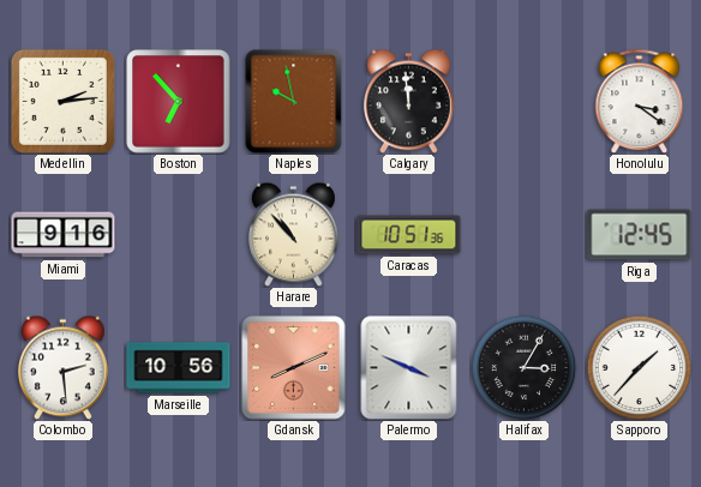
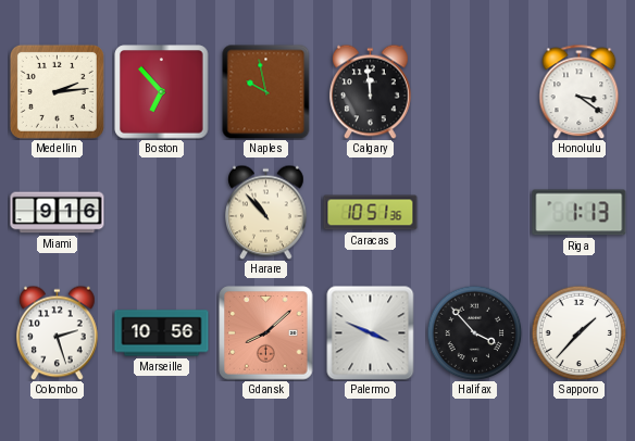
Riga: 12:45 -> 1:13
Colombo: 2:29 -> 2:27
Gdansk: 8:11 -> 8:08
Halifax: 3:05 -> 3:53
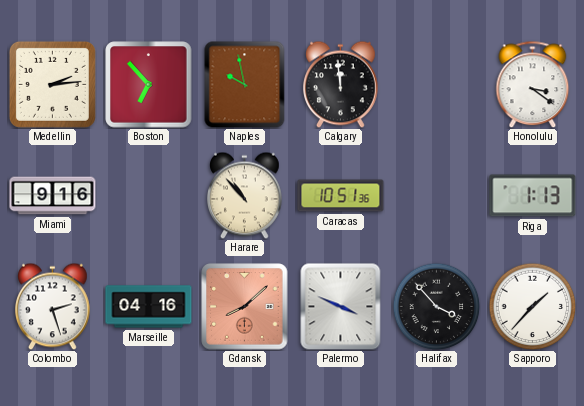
Marseille: 10:56 -> 04:16
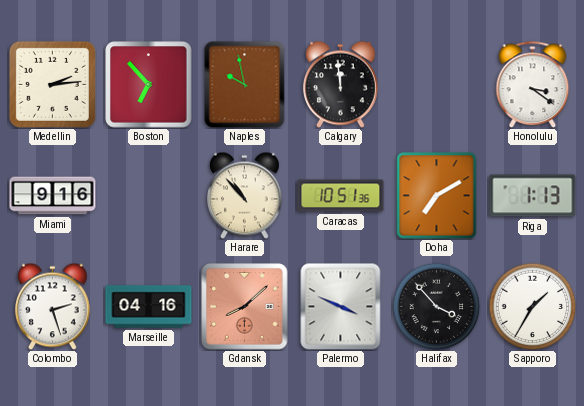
Doha: none -> 7:10
Sapporo: 1:37 -> 1:35
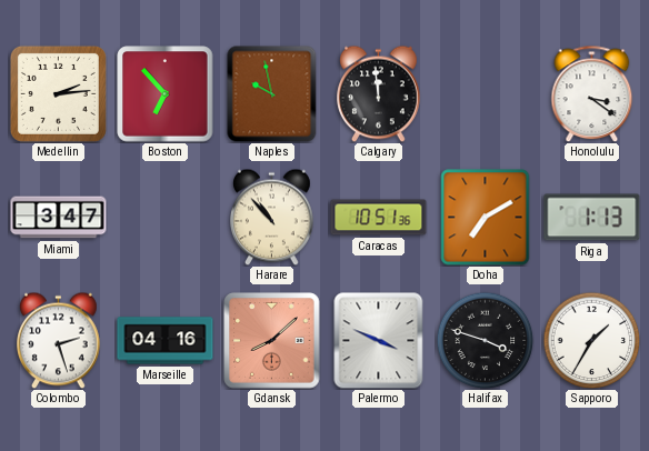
Miami: 9:16 -> 3:47
Halifax: 3:53 -> 3:48
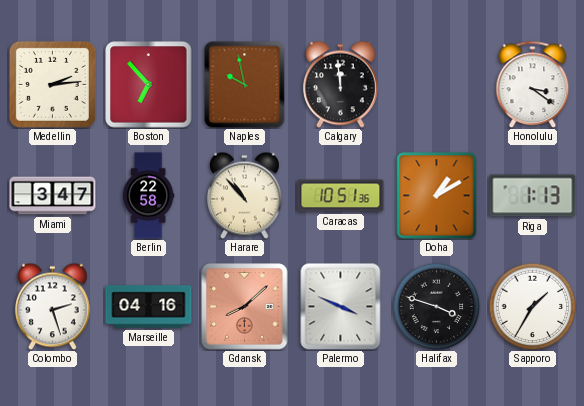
Berlin: none -> 22:58
Doha: 7:10 -> 1:10
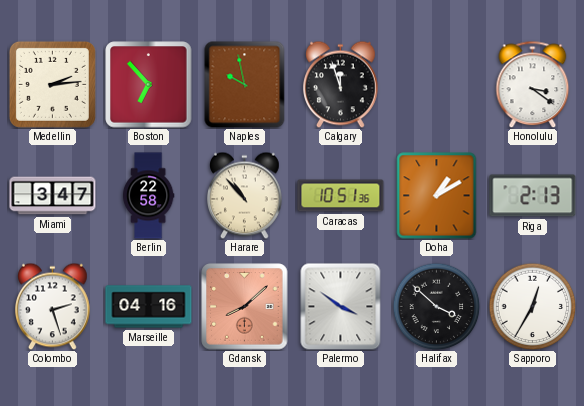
Calgary: 11:59 -> 11:57
Riga: 1:13 -> 2:13
Palermo: 3:49 -> 3:51
Halifax: 3:48 -> 3:52
Sapporo: 1:35 -> 12:35
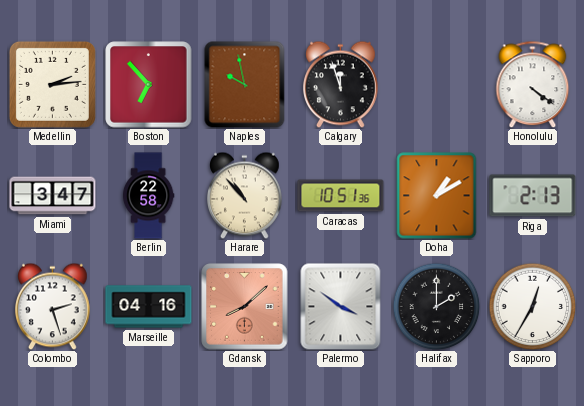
Honolulu: 3:21 -> 4:21
Halifax: 3:52 -> 2:00
